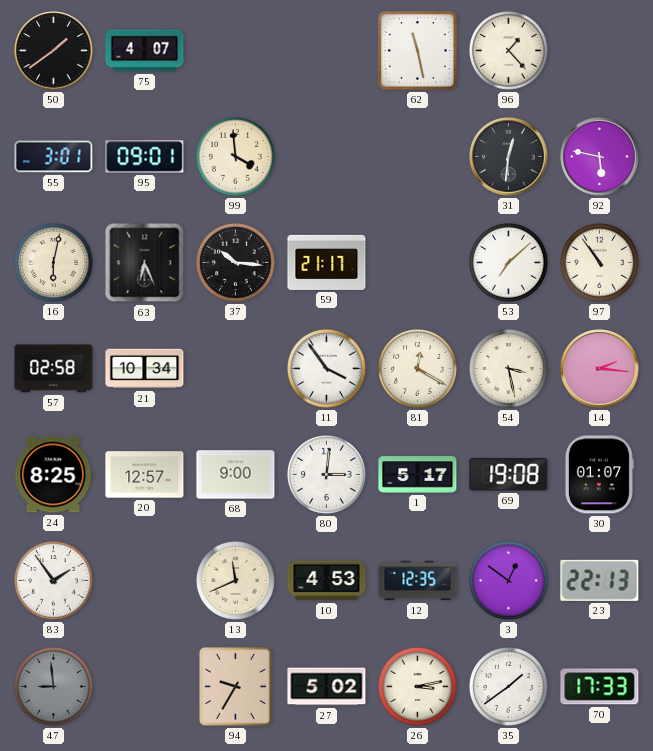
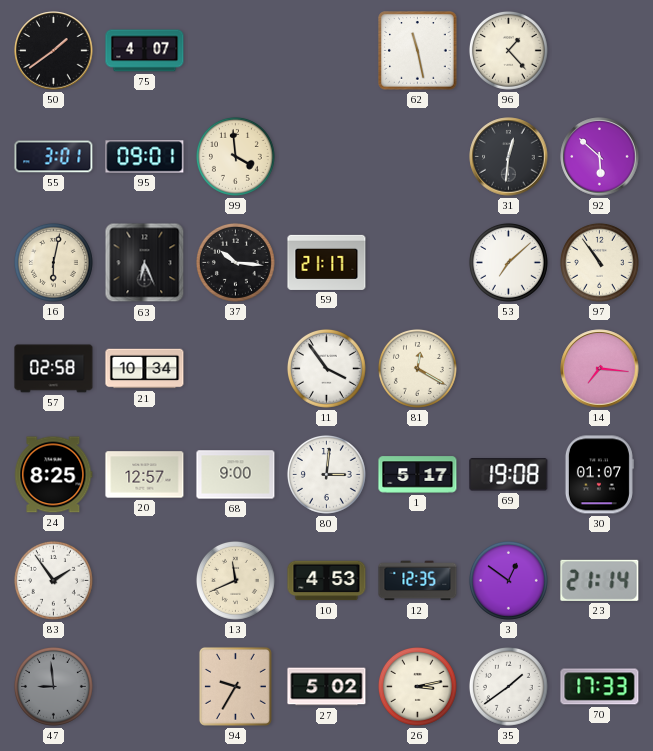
92: 5:47 -> 5:52
54: 3:28 -> none
14: 2:16 -> 7:16
23: 22:13 -> 21:14
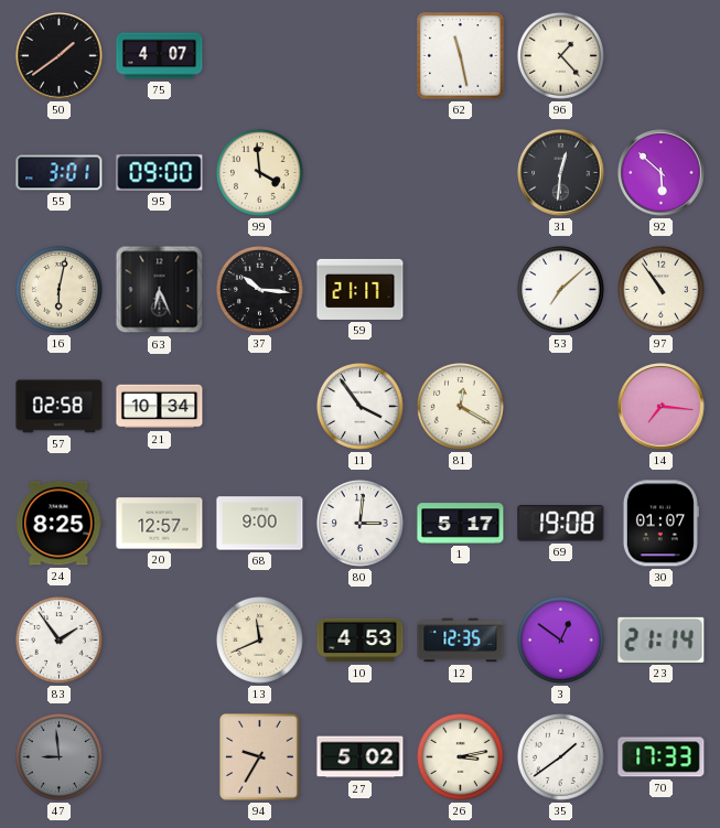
95: 09:01 -> 09:00
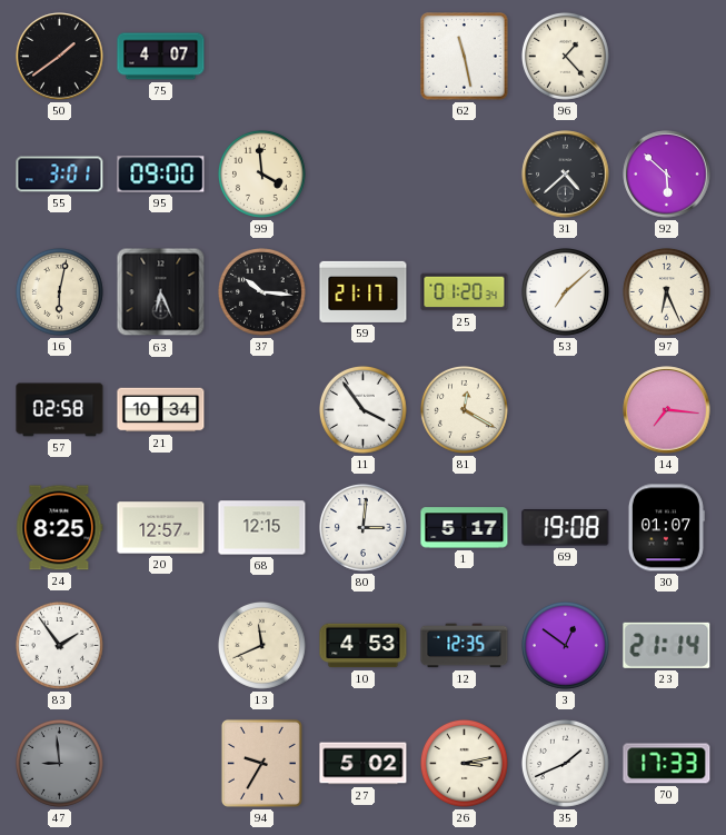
31: 12:31 -> 4:38
25: none -> 01:20
97: 10:54 -> 6:26
68: 9:00 -> 12:15
35: 1:39 -> 1:41
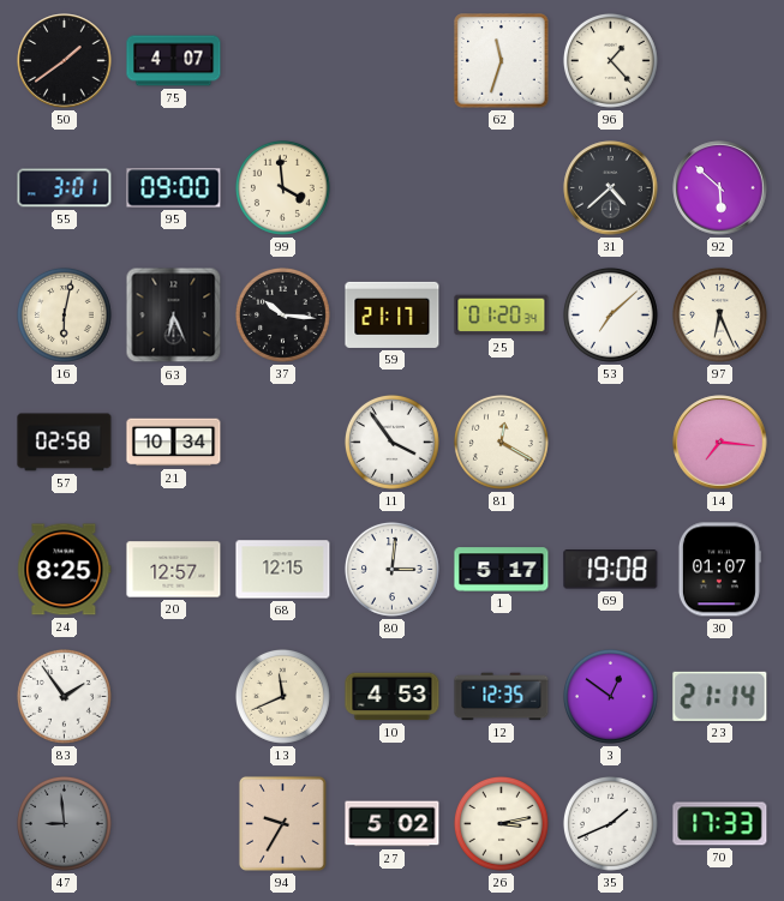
62: 11:28 -> 11:33
